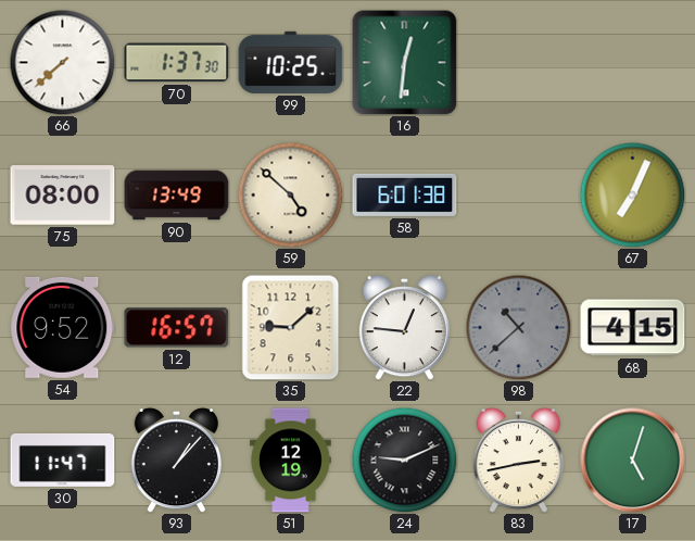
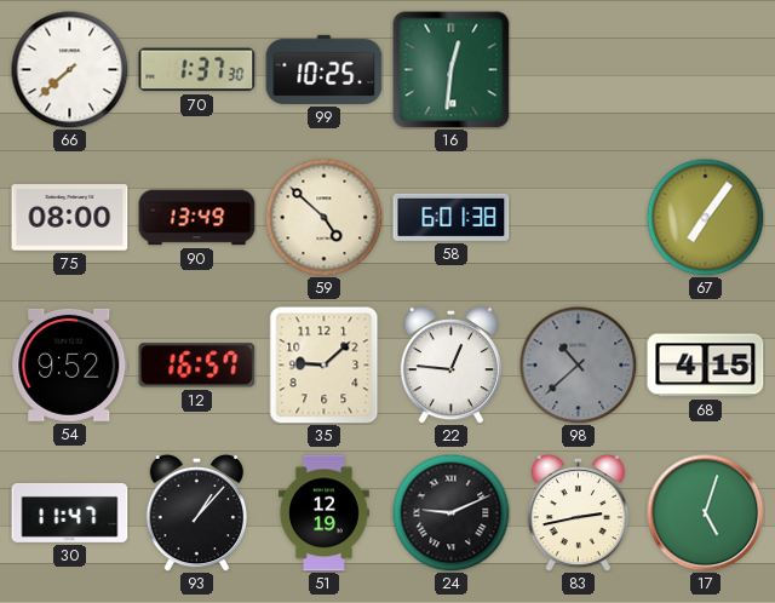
67: 7:04 -> 7:06
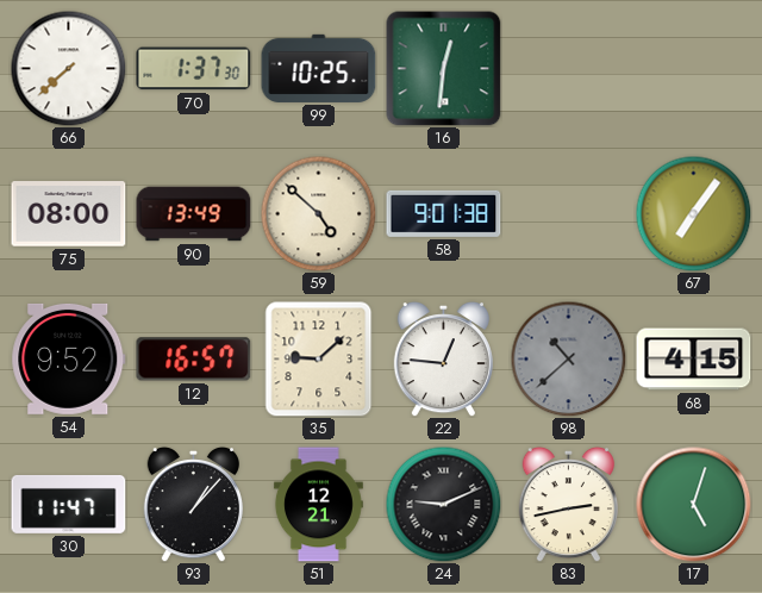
58: 6:01 -> 9:01
51: 12:19 -> 12:21
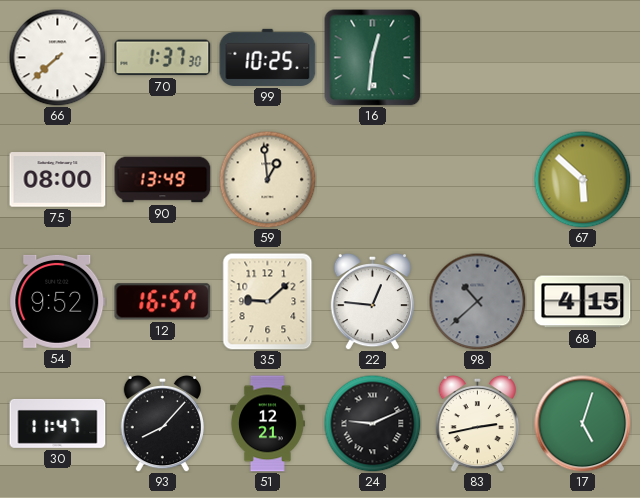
59: 4:52 -> 12:59
58: 9:01 -> none
67: 7:06 -> 5:52
93: 1:07 -> 8:07
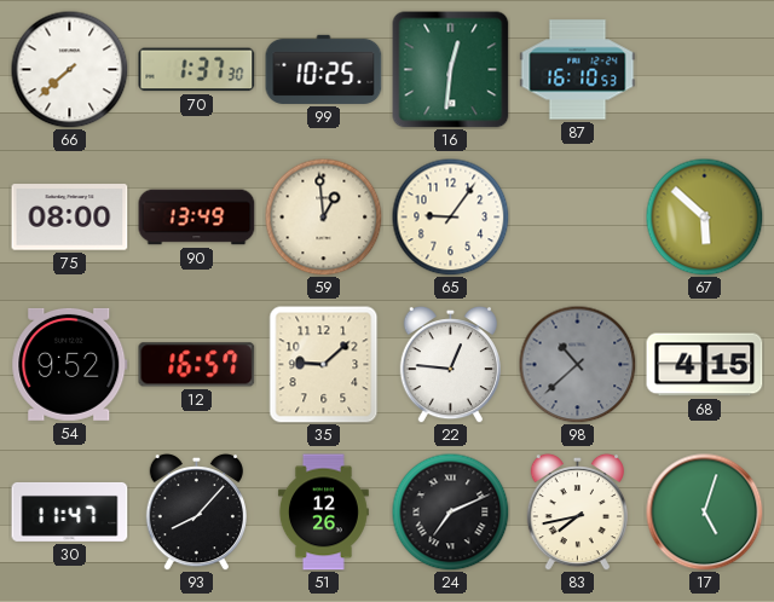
87: none -> 16:10
65: none -> 9:06
51: 12:21 -> 12:26
24: 9:11 -> 7:11
83: 2:43 -> 7:43
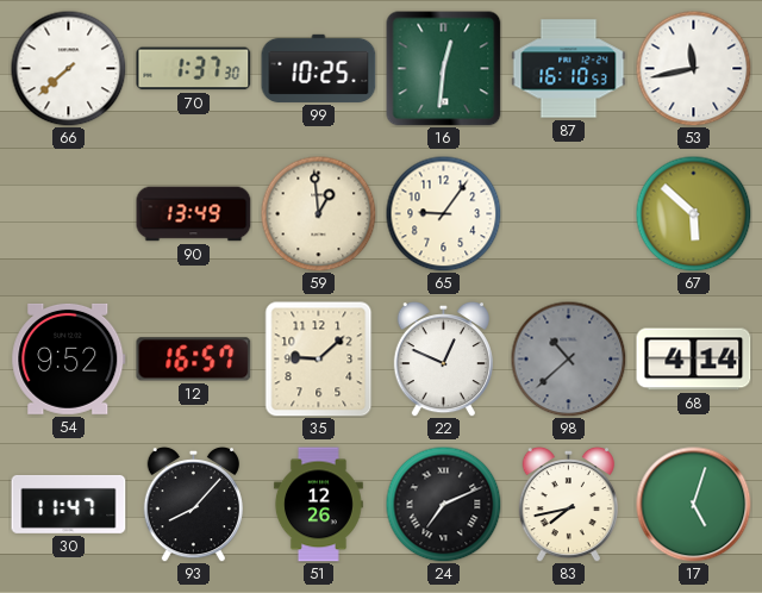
53: none -> 11:43
75: 08:00 -> none
22: 12:46 -> 12:49
68: 4:15 -> 4:14
